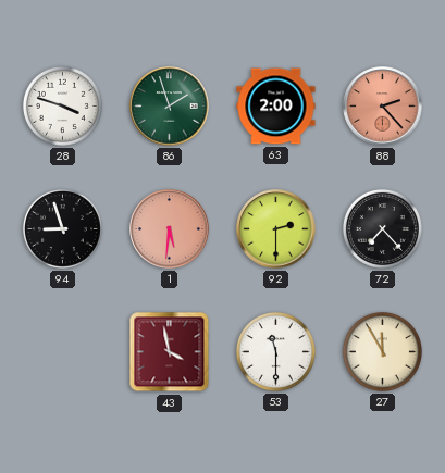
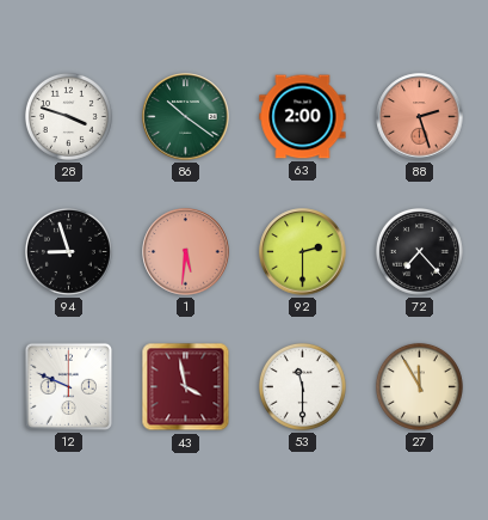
86: 1:57 -> 10:21
88: 2:23 -> 2:27
12: none -> 9:49
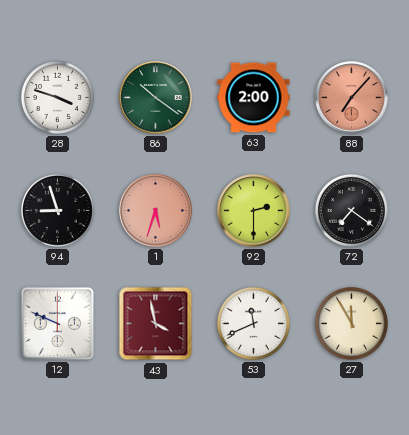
88: 2:27 -> 7:07
1: 5:31 -> 5:33
72: 7:23 -> 7:21
53: 11:30 -> 11:41
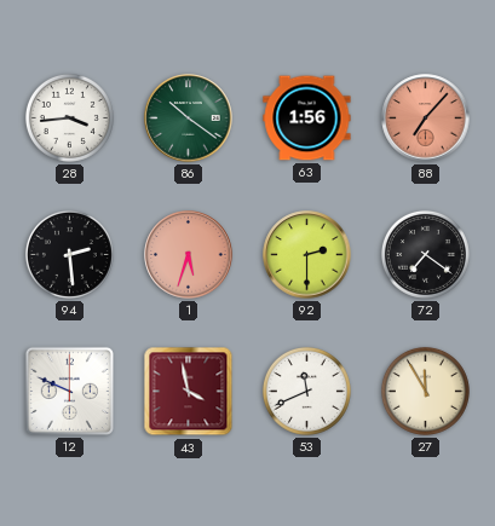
28: 3:48 -> 3:44
63: 2:00 -> 1:56
94: 8:57 -> 2:29
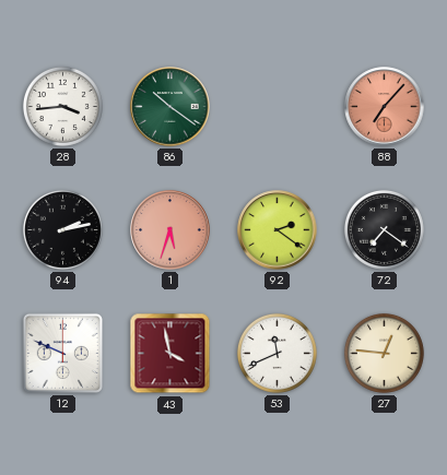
63: 1:56 -> none
94: 2:29 -> 2:13
92: 2:30 -> 2:21
27: 11:55 -> 12:46
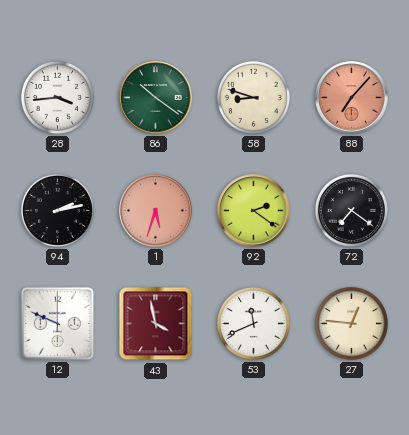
58: none -> 8:48
